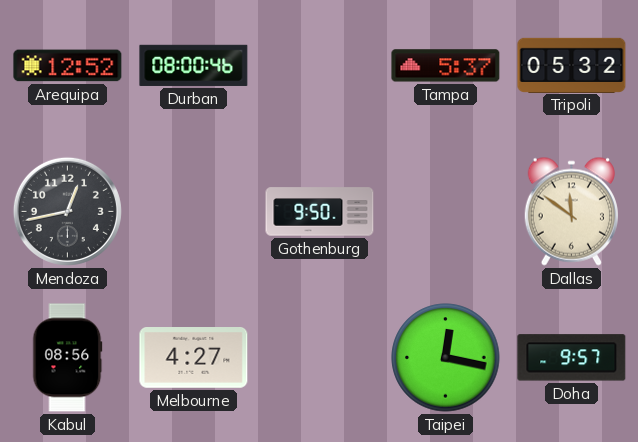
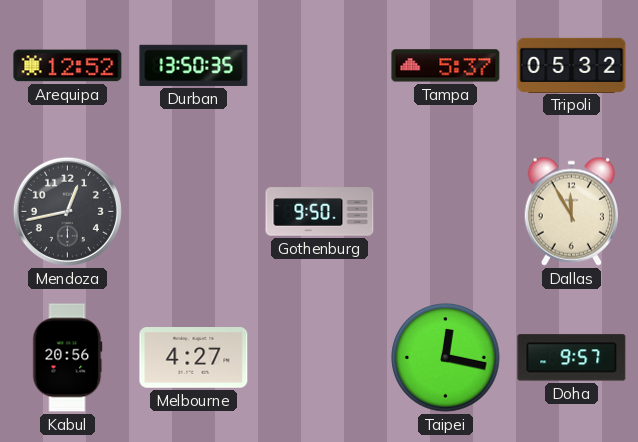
Durban: 08:00 -> 13:50
Dallas: 11:51 -> 11:55
Kabul: 08:56 -> 20:56
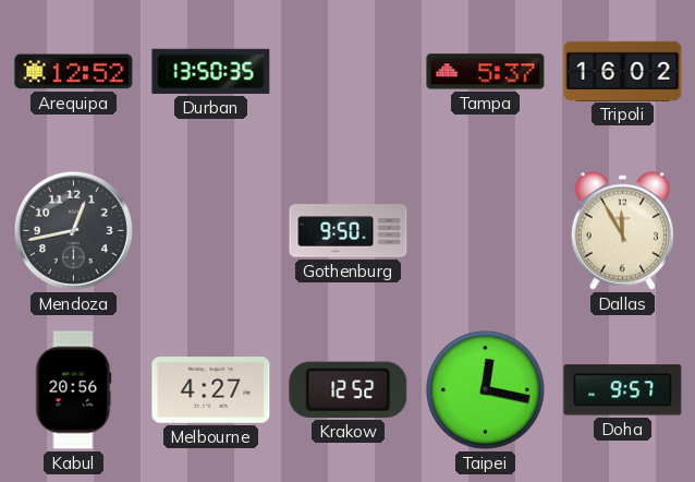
Tripoli: 05:32 -> 16:02
Krakow: none -> 12:52
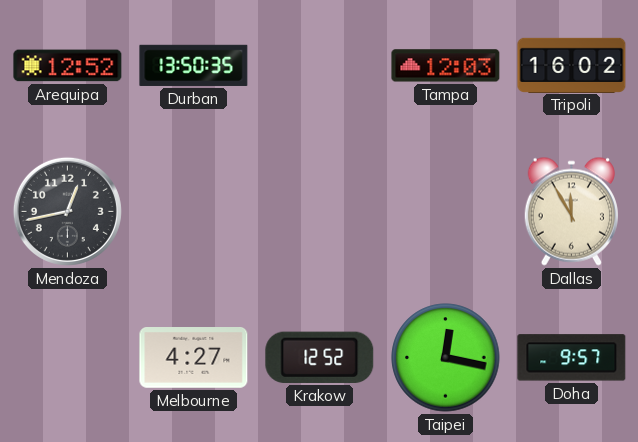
Tampa: 5:37 -> 12:03
Gothenburg: 9:50 -> none
Kabul: 20:56 -> none
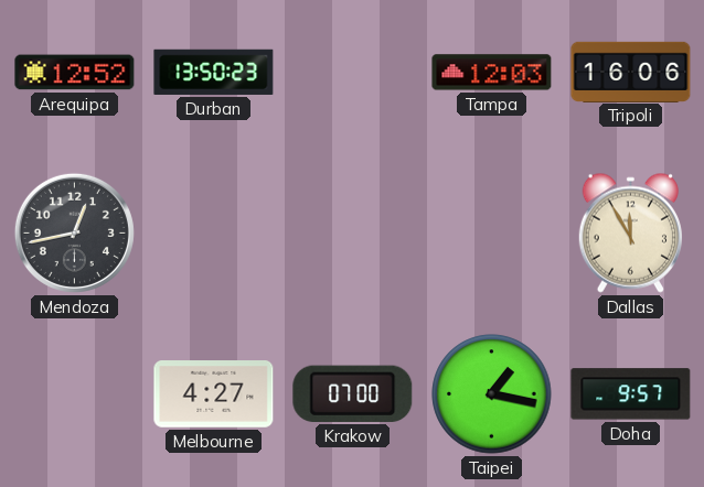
Durban: 13:50:35 -> 13:50:23
Tripoli: 16:02 -> 16:06
Krakow: 12:52 -> 07:00
Taipei: 12:17 -> 1:17
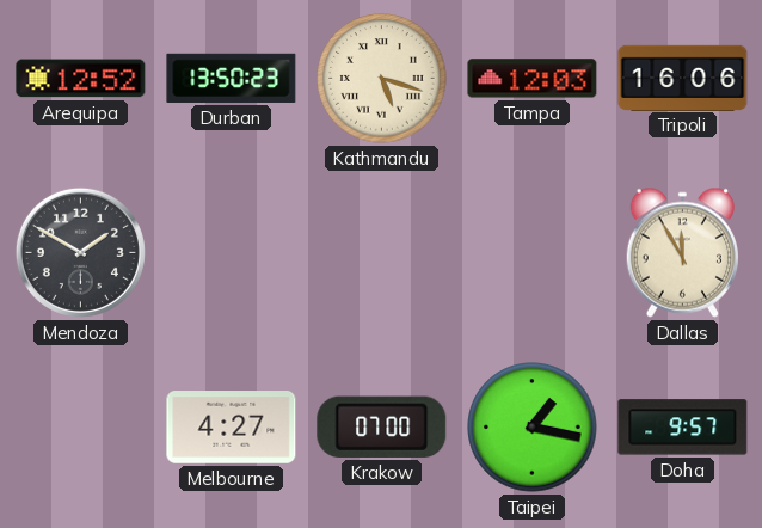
Kathmandu: none -> 5:18
Mendoza: 12:43 -> 1:50
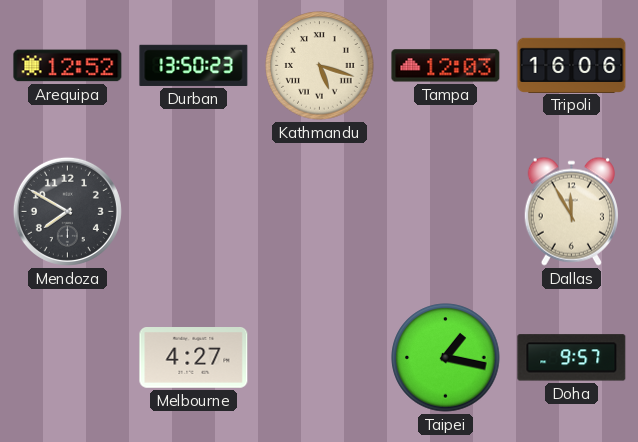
Mendoza: 1:50 -> 7:50
Krakow: 07:00 -> none
